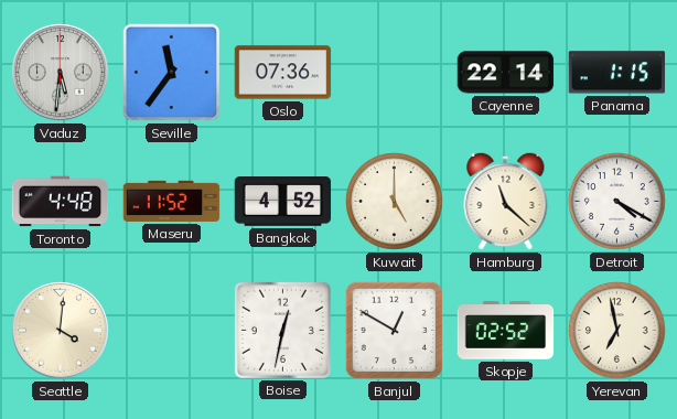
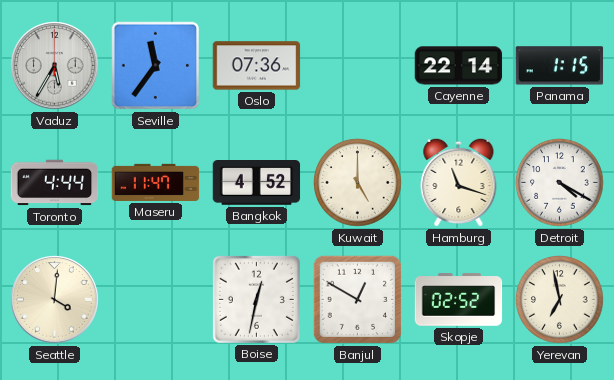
Vaduz: 5:31 -> 5:35
Toronto: 4:48 -> 4:44
Maseru: 11:52 -> 11:47
Hamburg: 11:22 -> 11:18
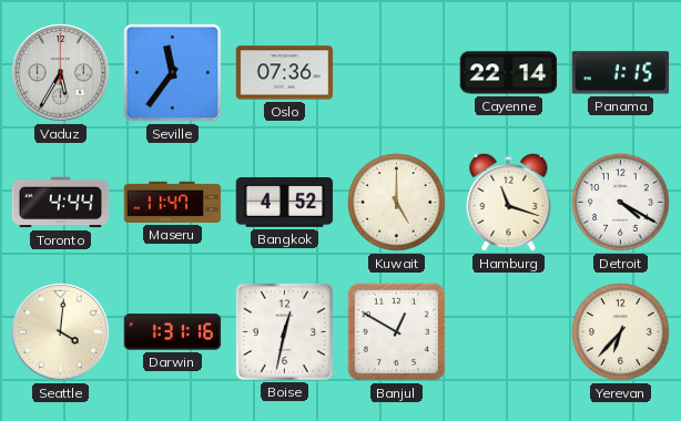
Darwin: none -> 1:31
Skopje: 02:52 -> none
Yerevan: 6:58 -> 6:37
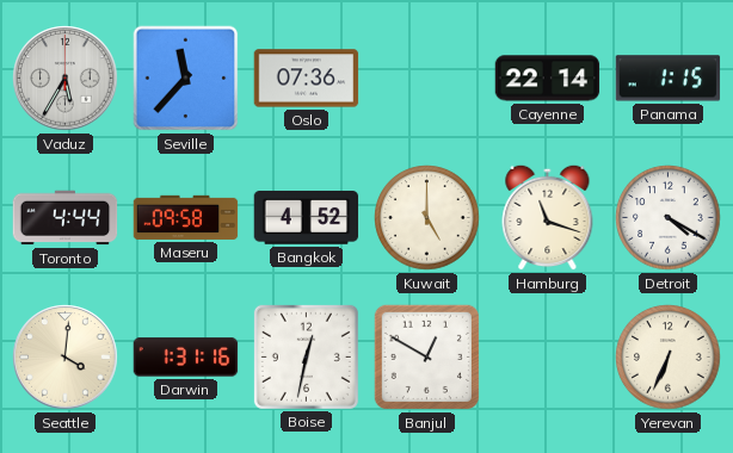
Seville: 11:36 -> 11:37
Maseru: 11:47 -> 09:58
Yerevan: 6:37 -> 6:34
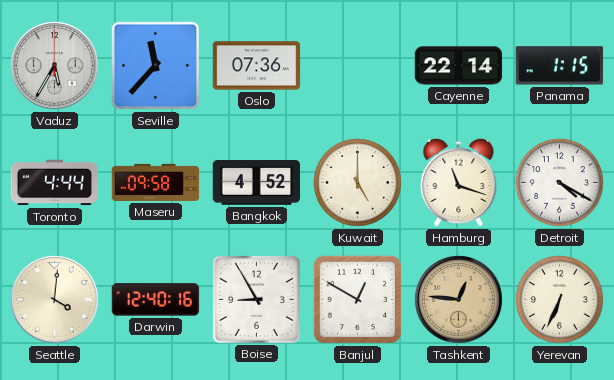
Darwin: 1:31 -> 12:40
Boise: 12:32 -> 8:55
Tashkent: none -> 12:46
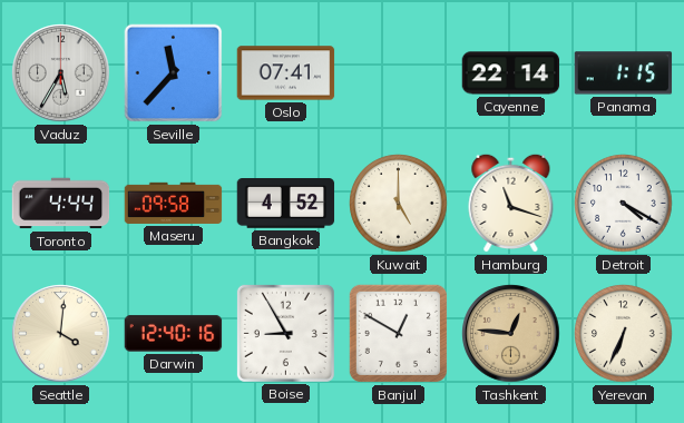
Oslo: 07:36 -> 07:41
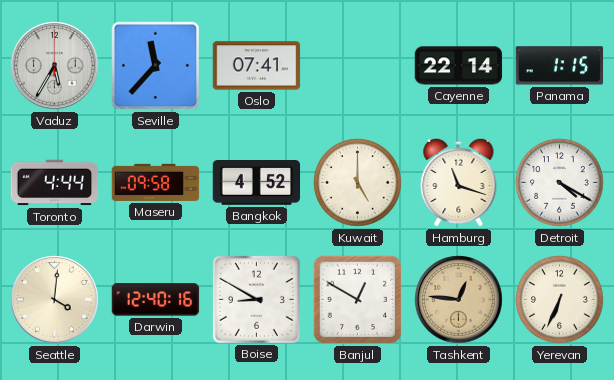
Boise: 8:55 -> 8:50
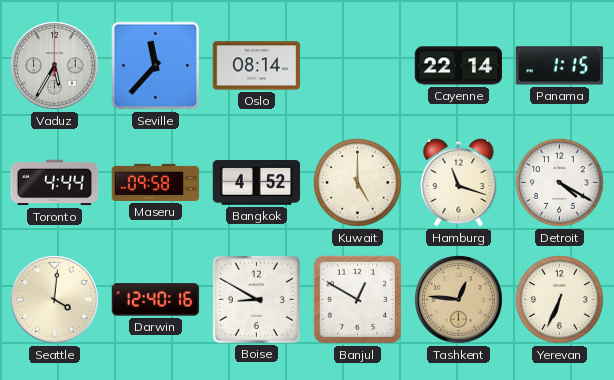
Oslo: 07:41 -> 08:14
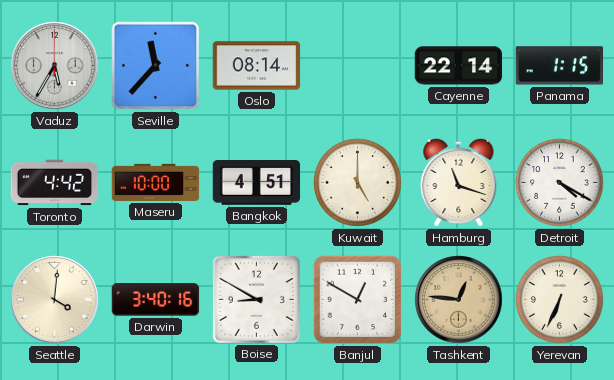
Toronto: 4:44 -> 4:42
Maseru: 09:58 -> 10:00
Bangkok: 4:52 -> 4:51
Darwin: 12:40 -> 3:40
